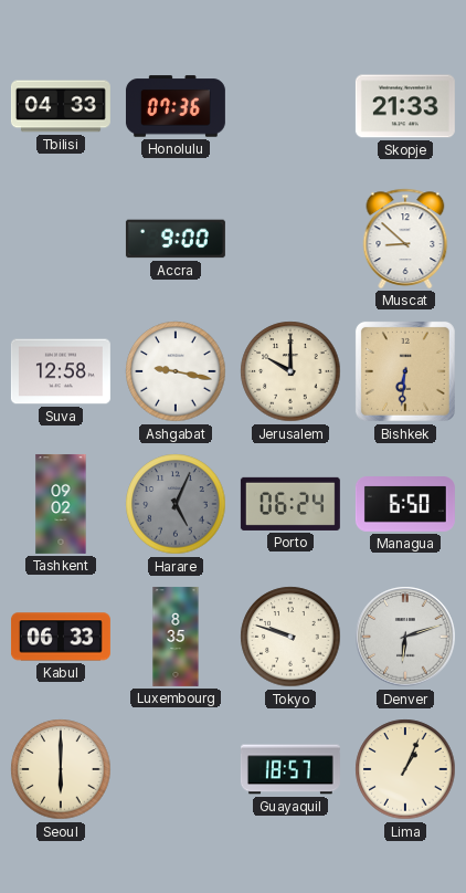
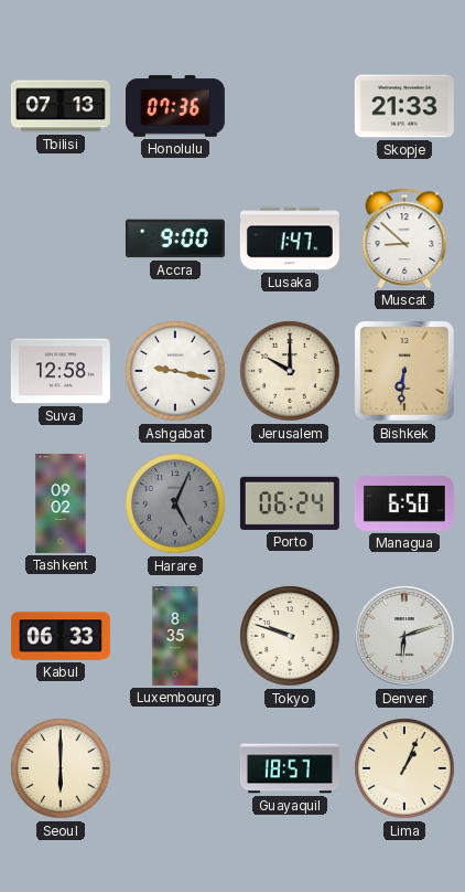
Tbilisi: 04:33 -> 07:13
Lusaka: none -> 1:47
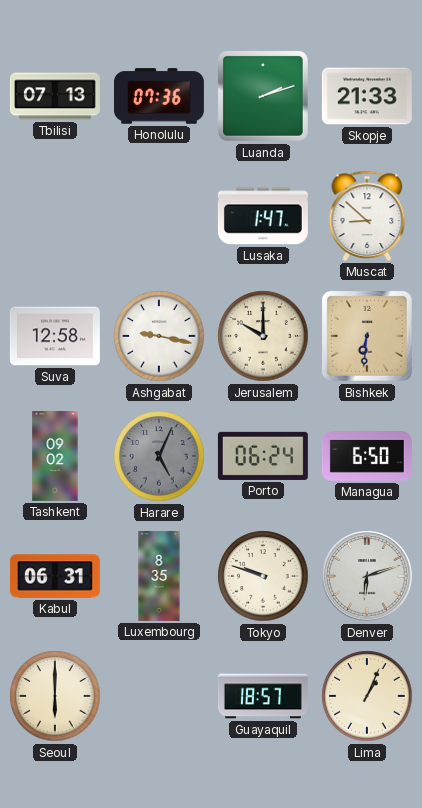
Luanda: none -> 2:12
Accra: 9:00 -> none
Kabul: 06:33 -> 06:31
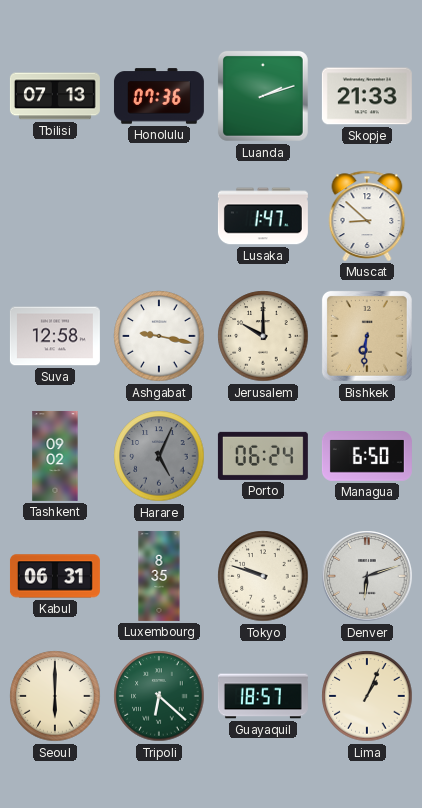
Tripoli: none -> 6:22
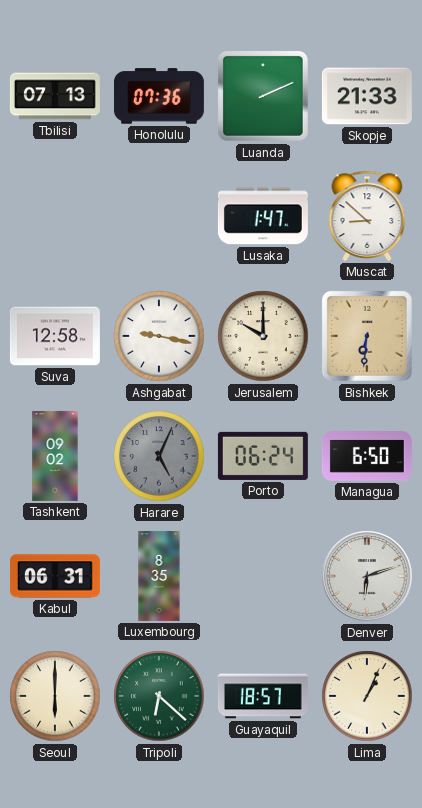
Luanda: 2:12 -> 2:11
Tokyo: 9:48 -> none
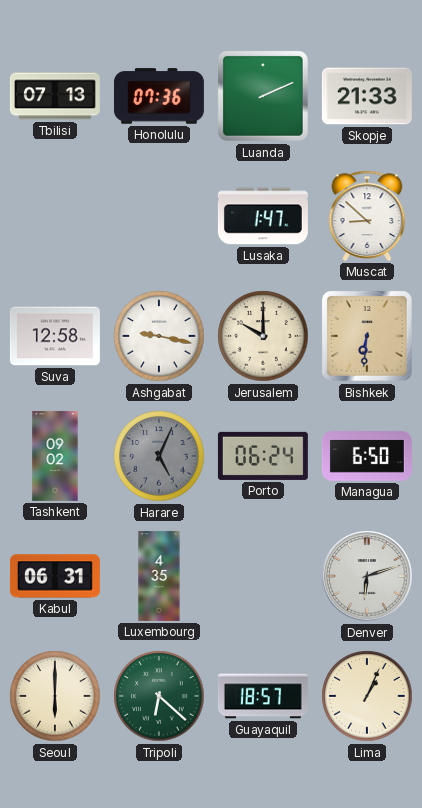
Luxembourg: 8:35 -> 4:35
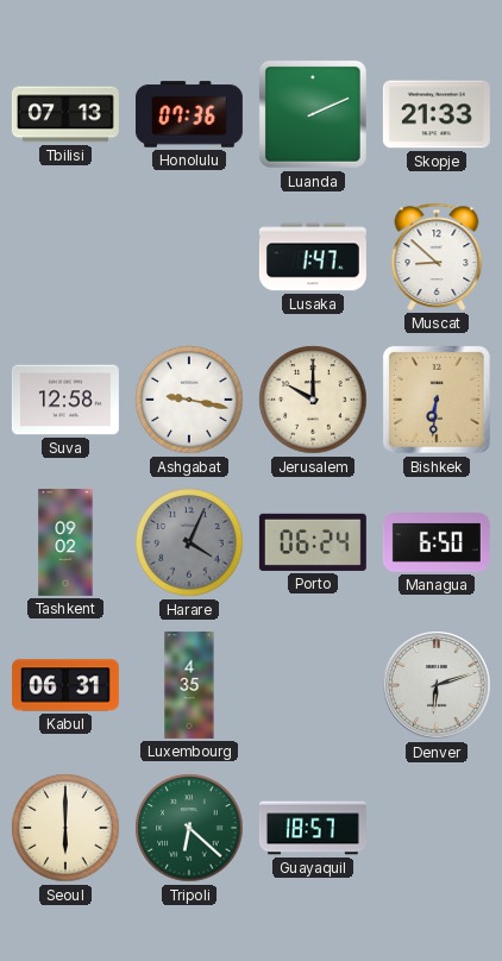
Harare: 5:04 -> 4:04
Lima: 1:04 -> none
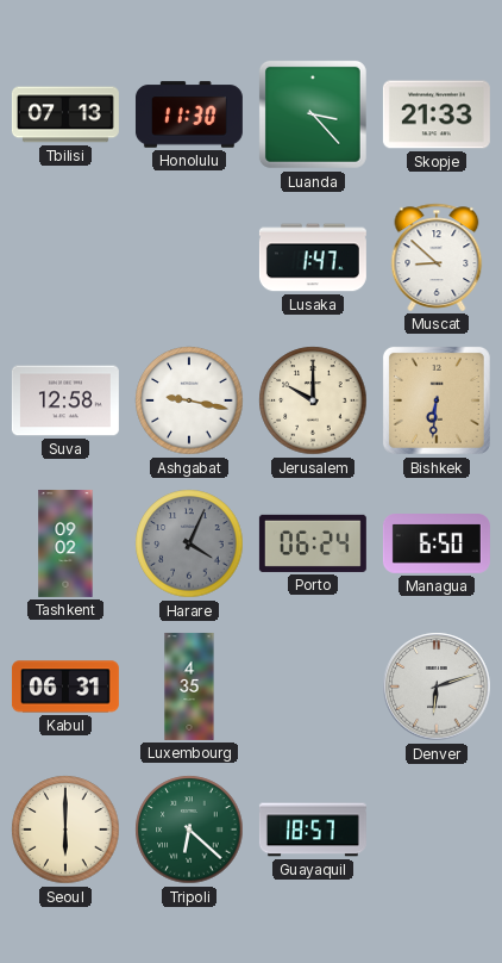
Honolulu: 07:36 -> 11:30
Luanda: 2:11 -> 3:23
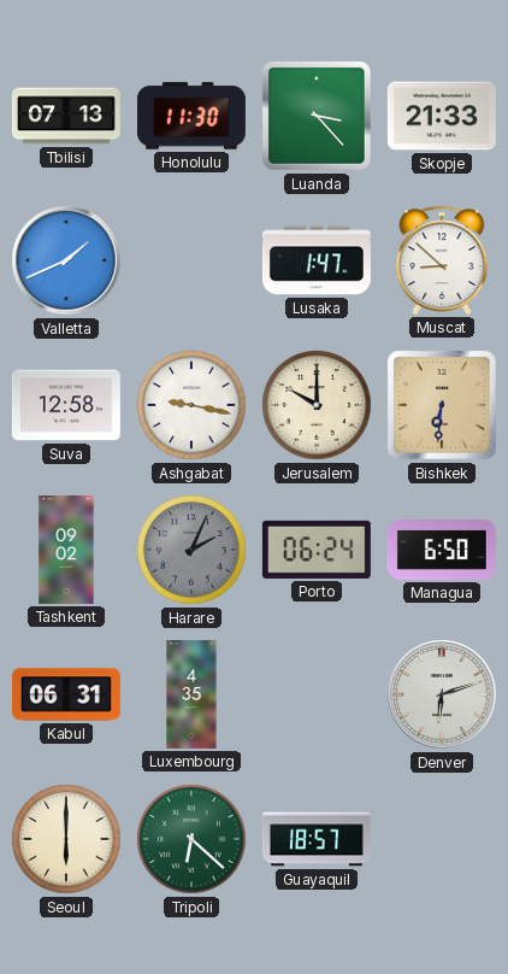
Valletta: none -> 1:41
Harare: 4:04 -> 2:04
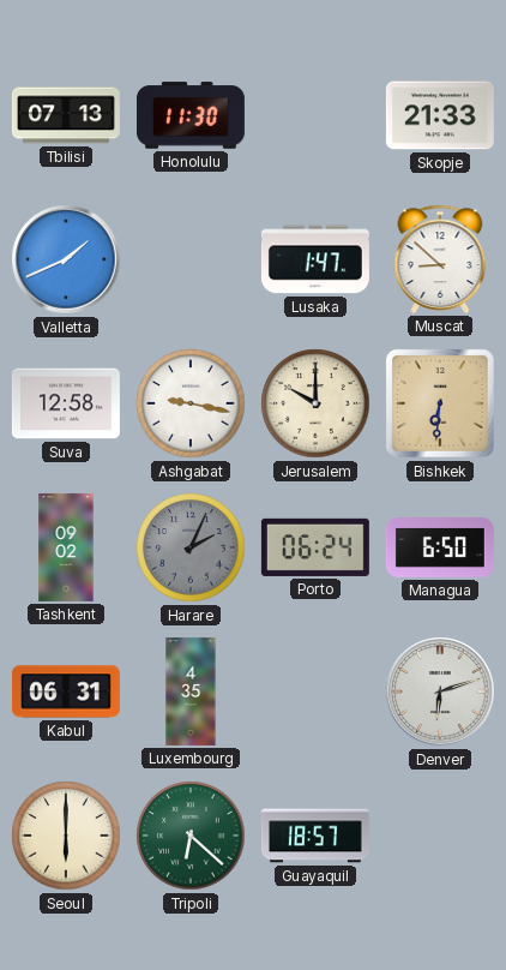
Luanda: 3:23 -> none
